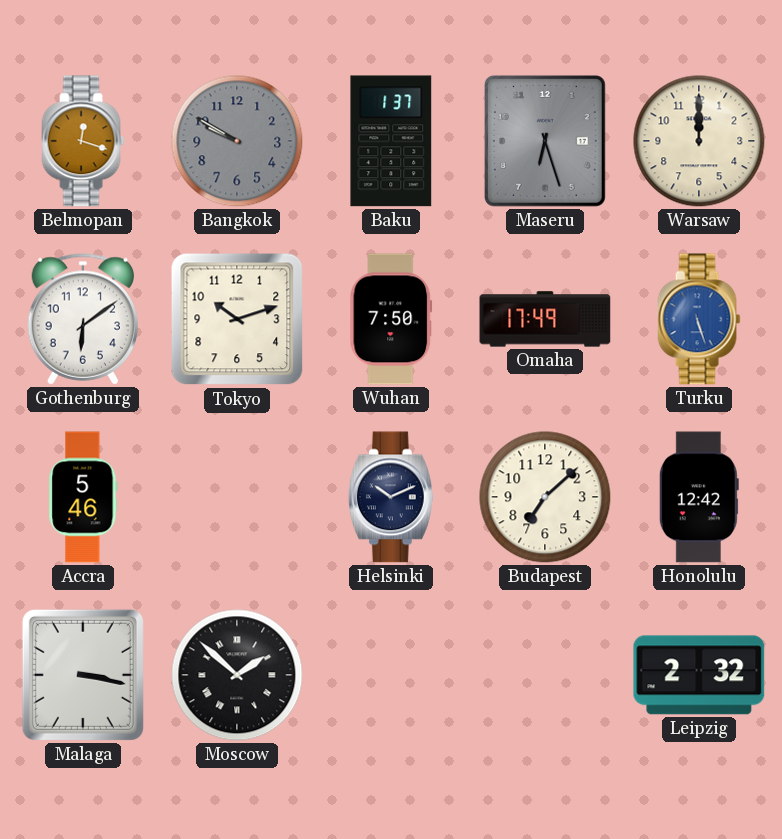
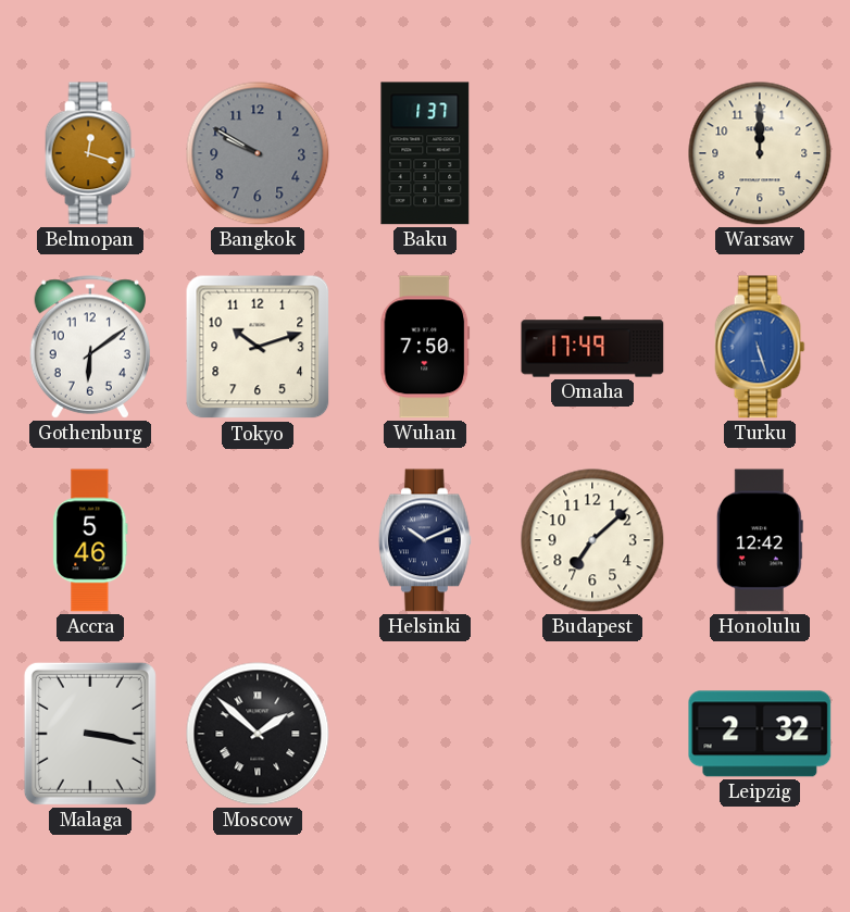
Maseru: 6:27 -> none
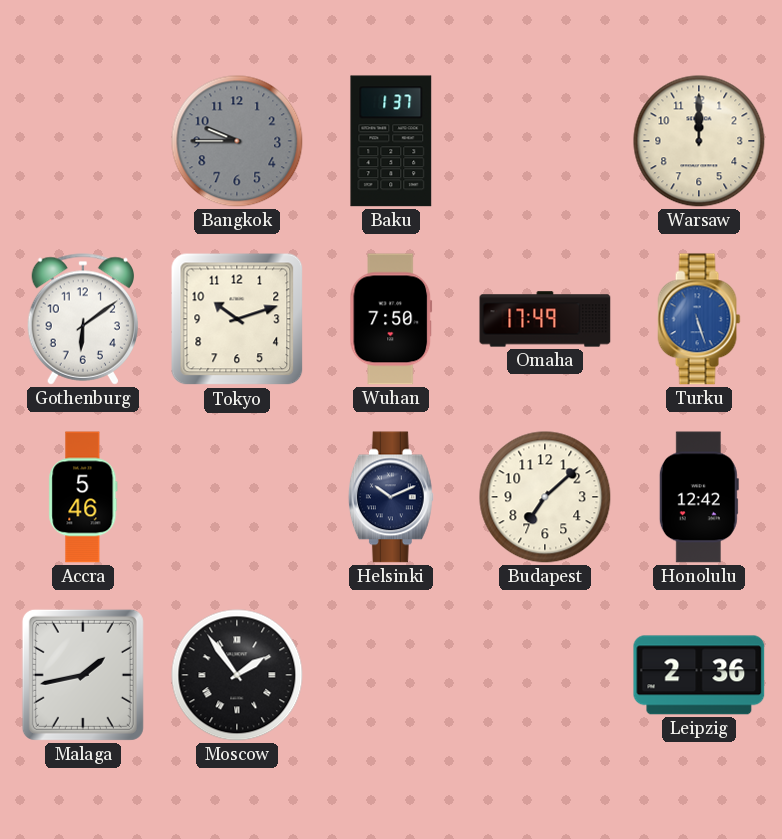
Belmopan: 12:18 -> none
Bangkok: 9:50 -> 9:45
Malaga: 3:17 -> 1:43
Moscow: 1:52 -> 1:54
Leipzig: 2:32 -> 2:36
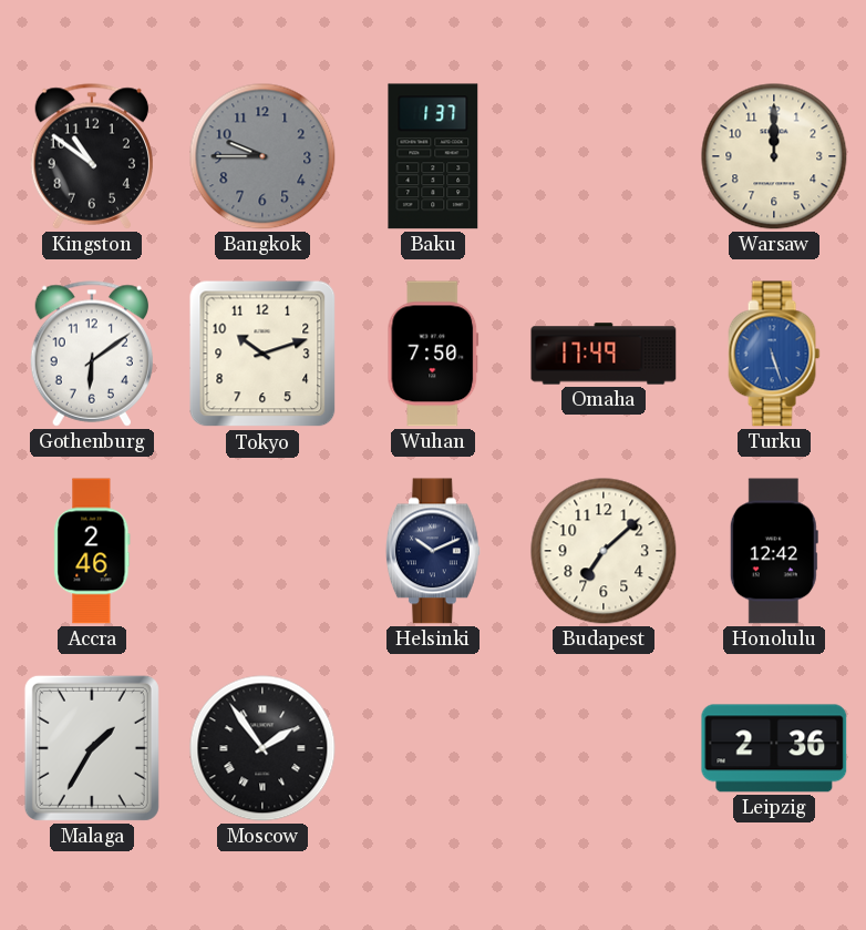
Kingston: none -> 10:51
Accra: 5:46 -> 2:46
Malaga: 1:43 -> 1:35
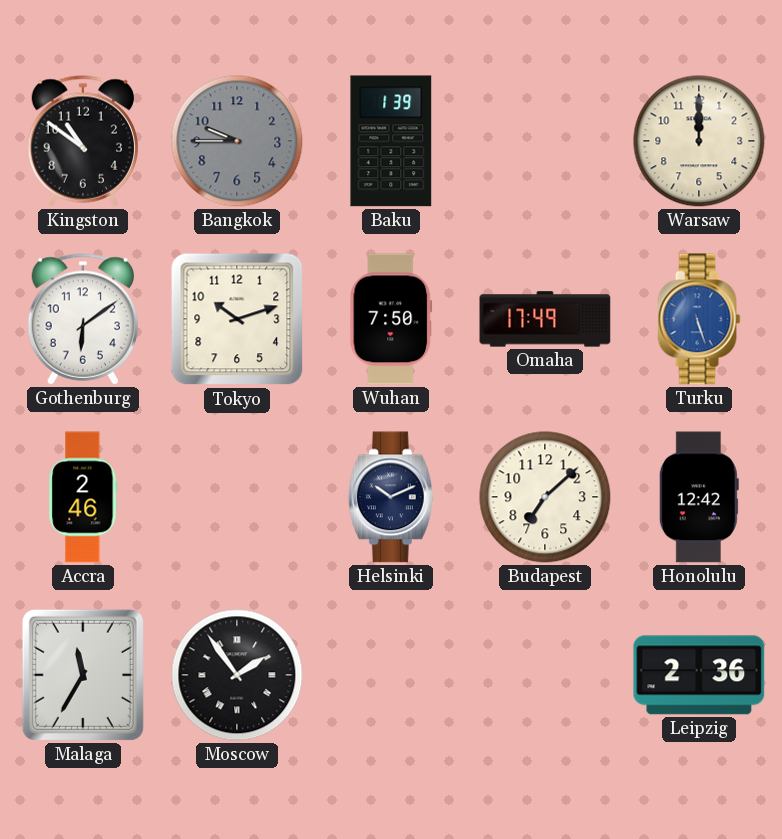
Baku: 1:37 -> 1:39
Malaga: 1:35 -> 11:35
